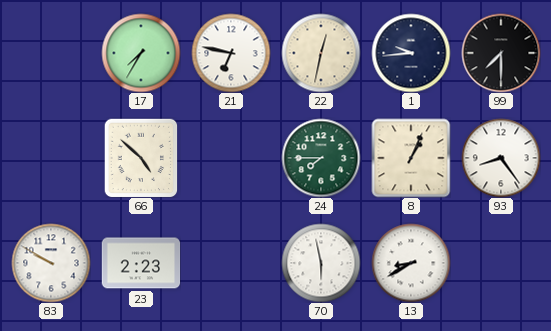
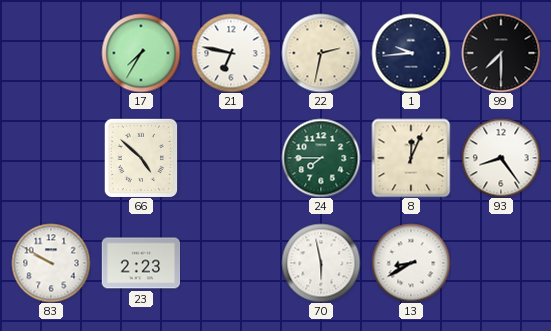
22: 12:32 -> 2:32
8: 1:04 -> 12:04
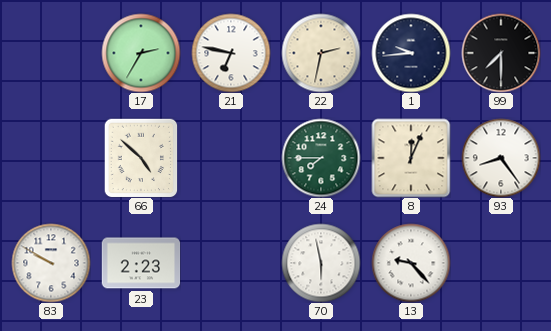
17: 7:35 -> 2:35
13: 8:40 -> 9:23
